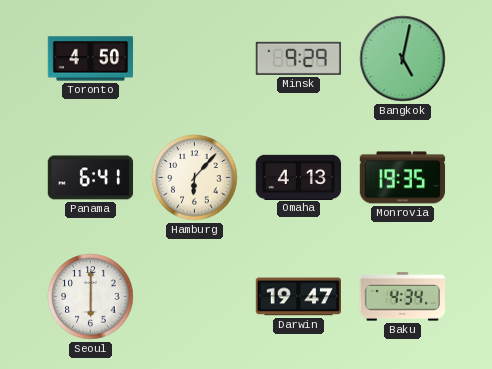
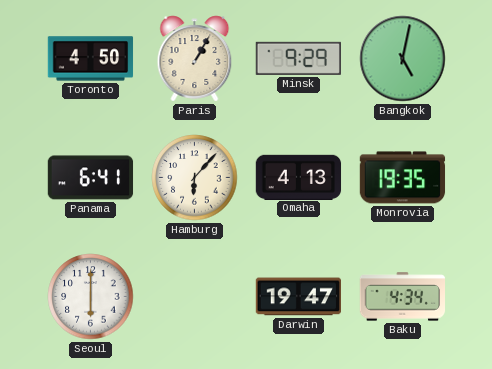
Paris: none -> 1:05
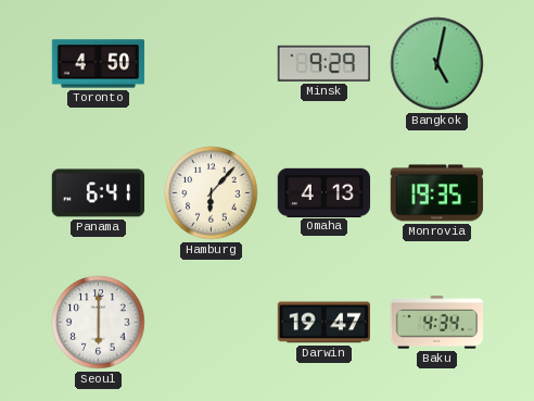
Paris: 1:05 -> none
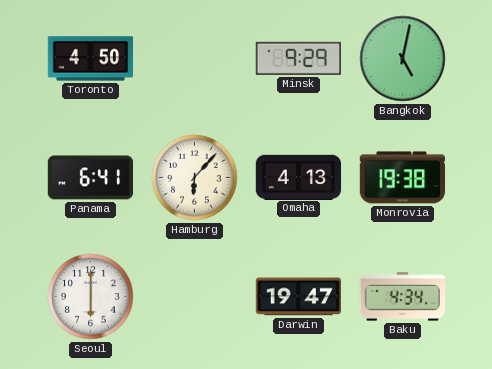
Monrovia: 19:35 -> 19:38
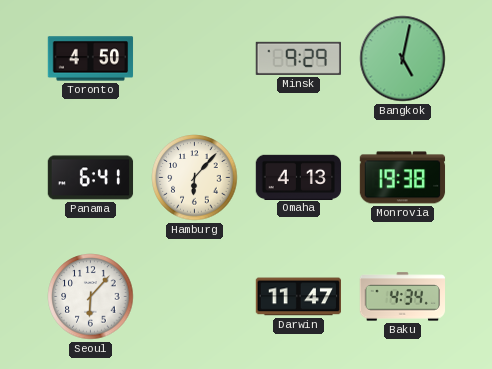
Seoul: 6:00 -> 6:07
Darwin: 19:47 -> 11:47
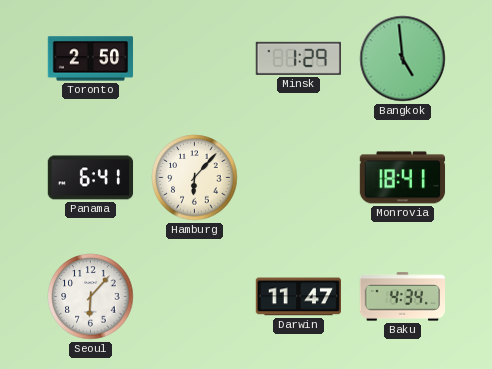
Toronto: 4:50 -> 2:50
Minsk: 9:29 -> 1:29
Bangkok: 5:02 -> 4:59
Omaha: 4:13 -> none
Monrovia: 19:38 -> 18:41
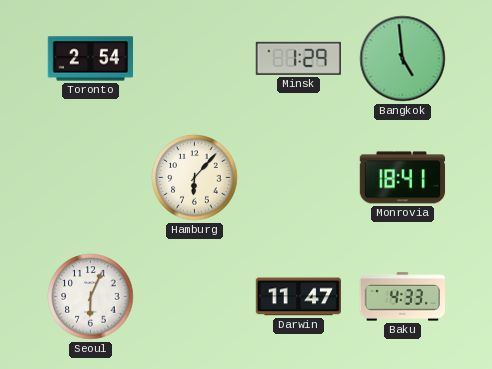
Toronto: 2:50 -> 2:54
Panama: 6:41 -> none
Seoul: 6:07 -> 6:04
Baku: 4:34 -> 4:33
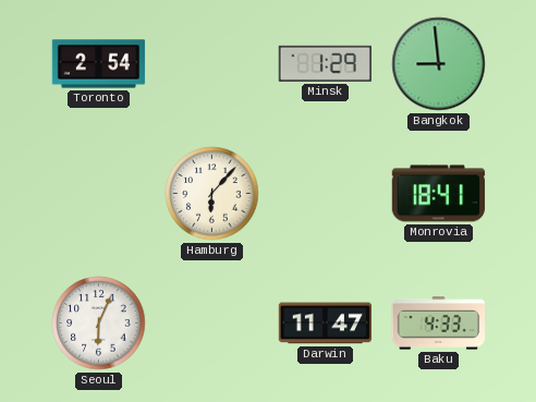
Bangkok: 4:59 -> 8:59
